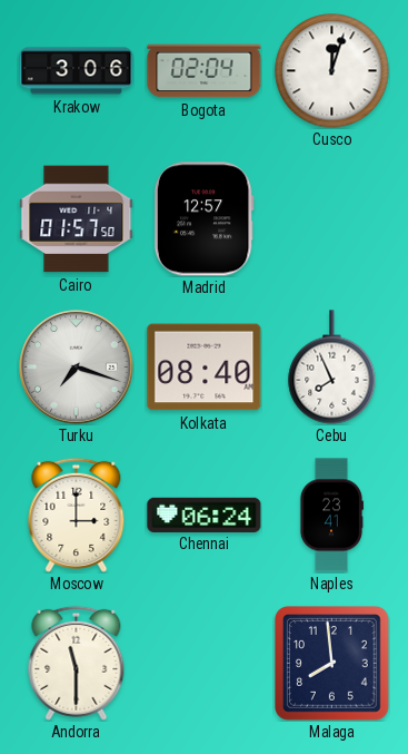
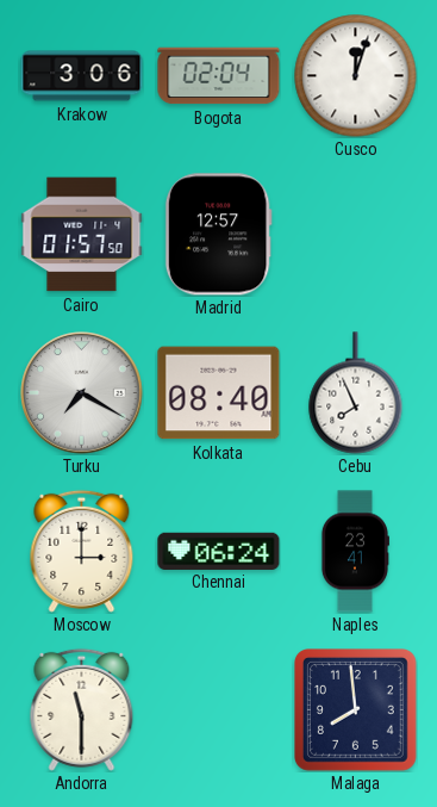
Turku: 7:18 -> 7:20
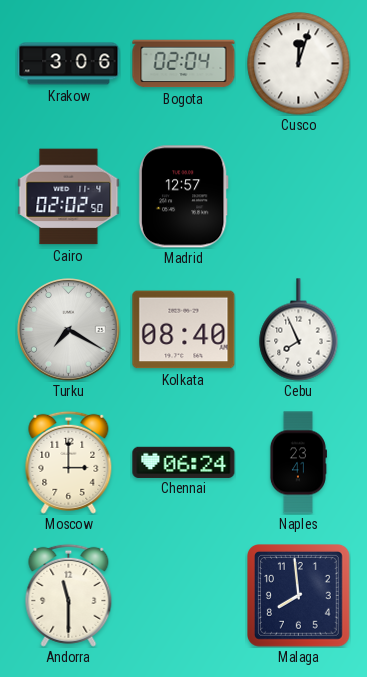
Cairo: 01:57 -> 02:02
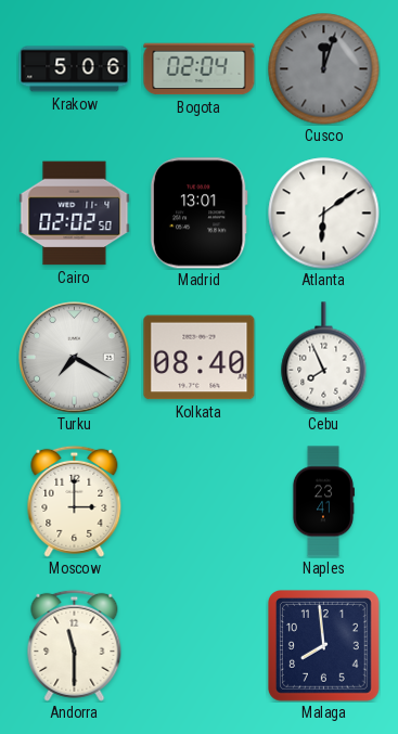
Krakow: 3:06 -> 5:06
Cusco dial: white -> grey
Madrid: 12:57 -> 13:01
Atlanta: none -> 6:09
Chennai: 06:24 -> none
